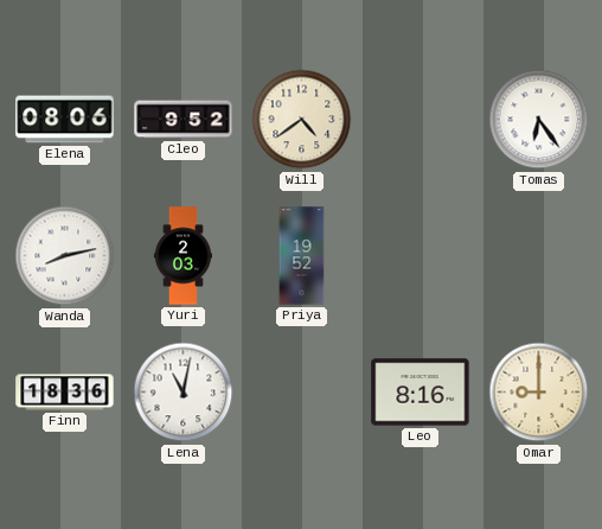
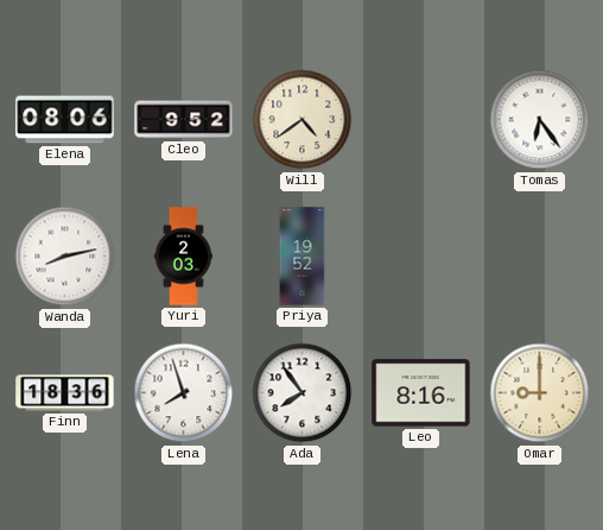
Lena: 11:02 -> 7:57
Ada: none -> 7:54
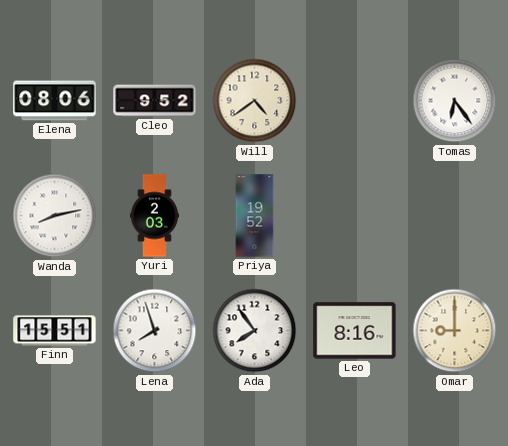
Finn: 18:36 -> 15:51
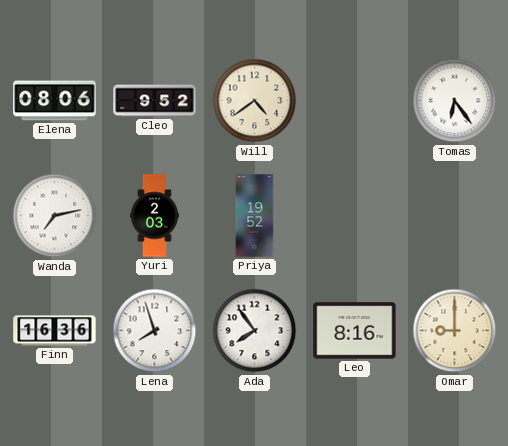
Wanda: 8:13 -> 7:13
Finn: 15:51 -> 16:36
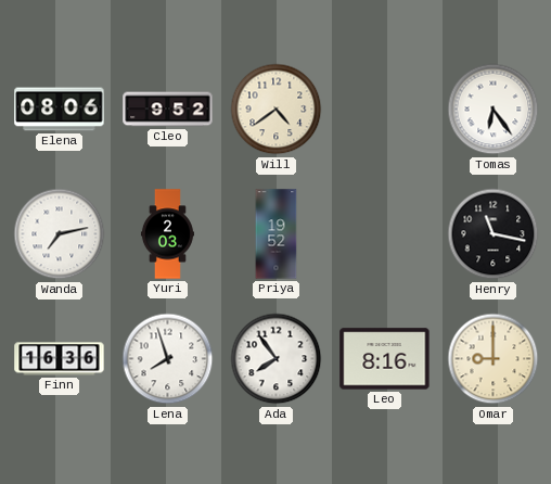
Henry: none -> 11:17
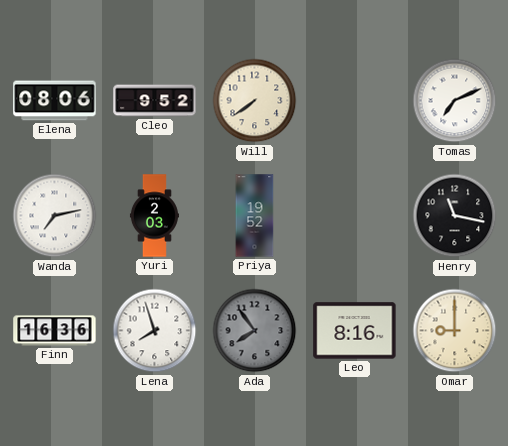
Will: 4:39 -> 7:39
Tomas: 6:24 -> 7:11
Ada dial: white -> grey
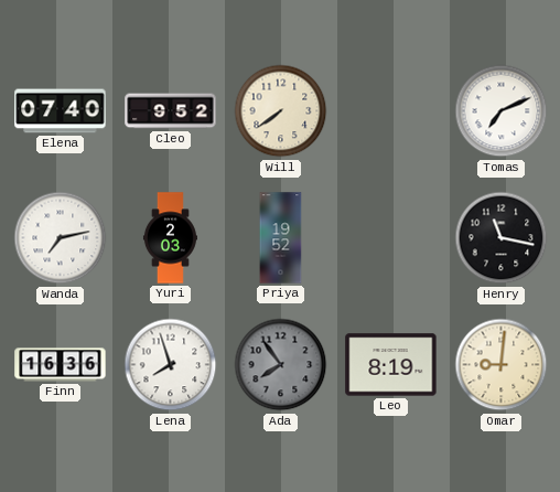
Elena: 08:06 -> 07:40
Leo: 8:16 -> 8:19
Omar: 9:00 -> 9:01
